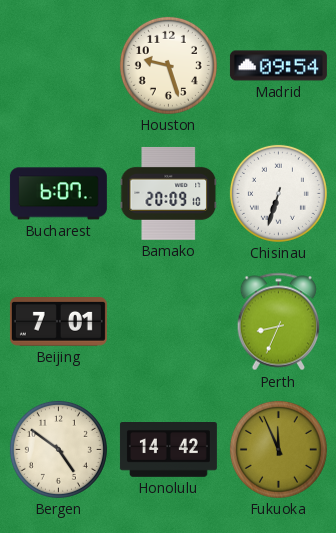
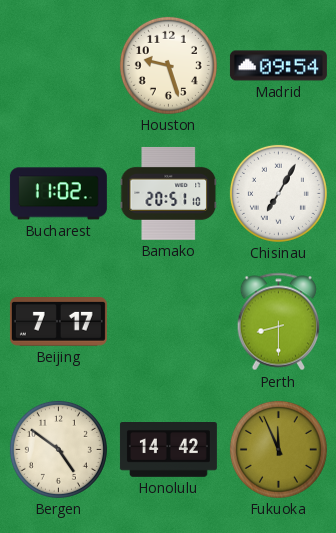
Bucharest: 6:07 -> 11:02
Bamako: 20:09 -> 20:51
Chisinau: 6:33 -> 7:05
Beijing: 7:01 -> 7:17
Perth: 8:34 -> 8:30
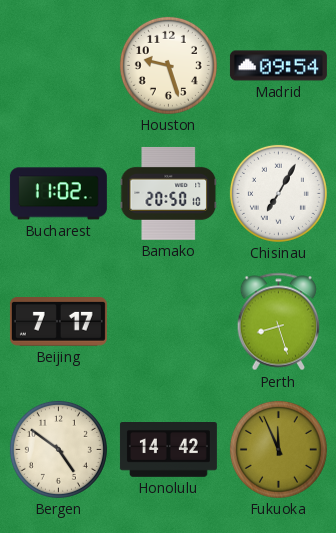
Bamako: 20:51 -> 20:50
Perth: 8:30 -> 8:27
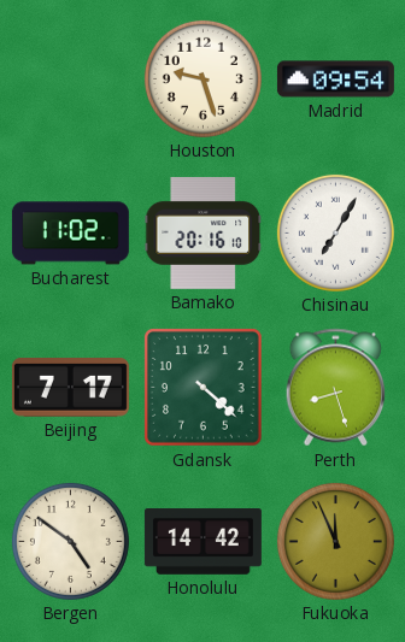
Bamako: 20:50 -> 20:16
Gdansk: none -> 4:22
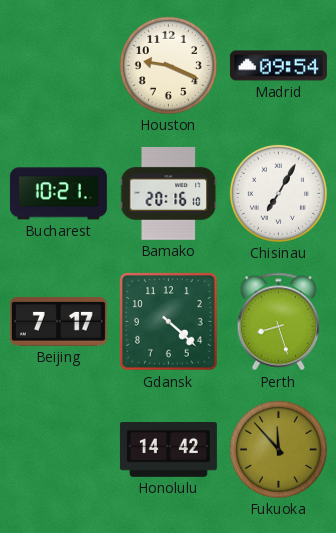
Houston: 9:27 -> 9:19
Bucharest: 11:02 -> 10:21
Bergen: 4:51 -> none
Fukuoka: 11:56 -> 11:53
